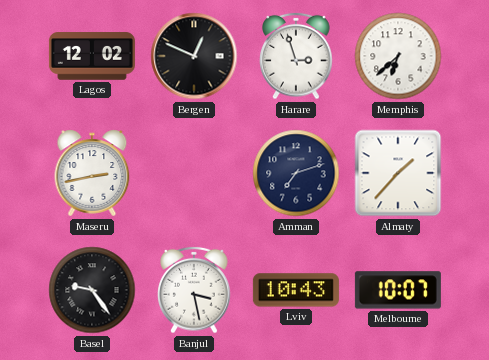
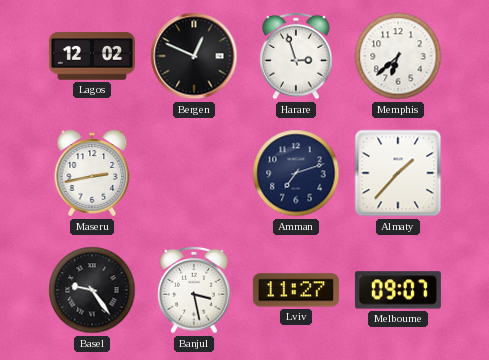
Lviv: 10:43 -> 11:27
Melbourne: 10:07 -> 09:07
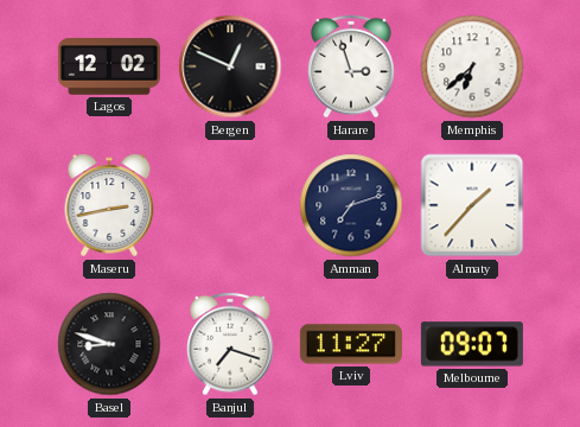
Basel: 9:24 -> 8:48
Banjul: 3:28 -> 7:18
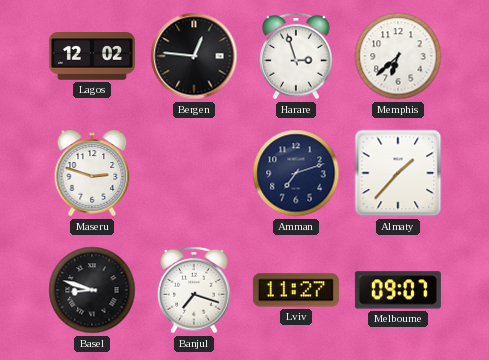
Bergen: 12:49 -> 12:46
Maseru: 2:43 -> 2:48
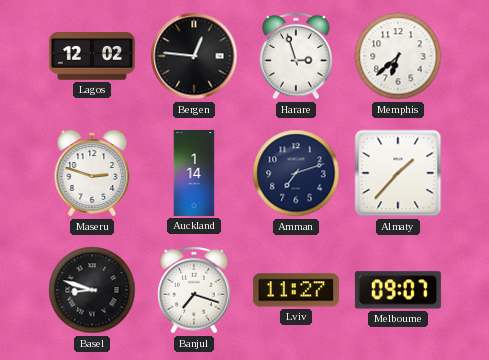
Auckland: none -> 1:14
